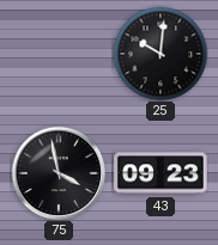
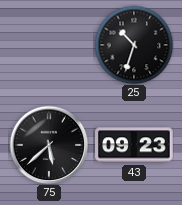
25: 10:01 -> 10:33
75: 3:58 -> 5:38
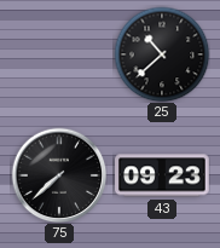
25: 10:33 -> 10:38
75: 5:38 -> 7:38
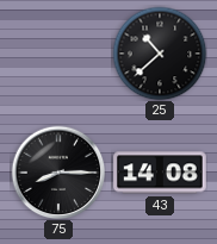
75: 7:38 -> 8:15
43: 09:23 -> 14:08
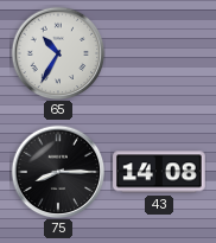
65: none -> 10:35
25: 10:38 -> none
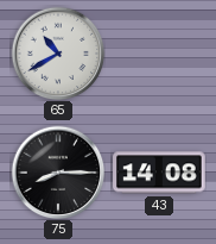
65: 10:35 -> 10:40
